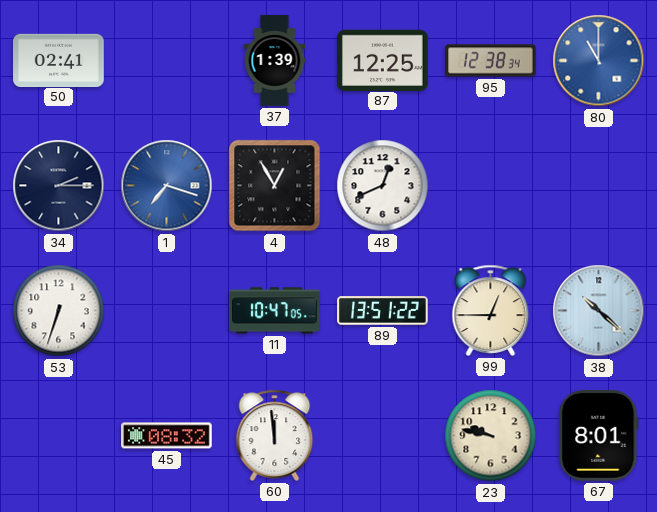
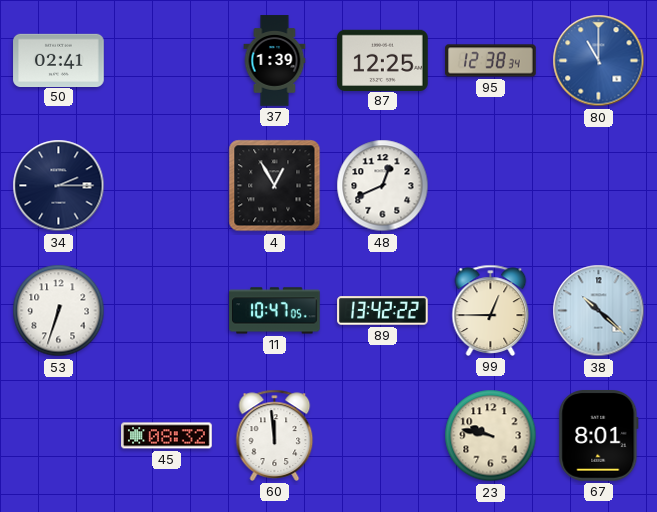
1: 7:18 -> none
89: 13:51 -> 13:42
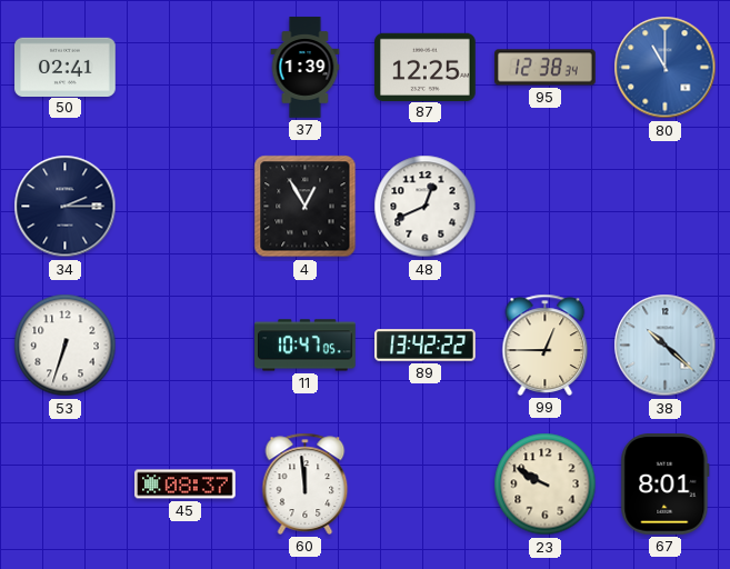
45: 08:32 -> 08:37
23: 9:47 -> 9:50
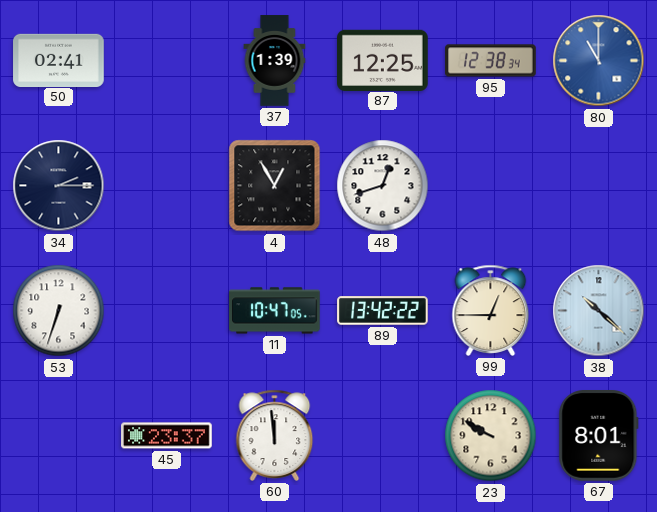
48: 12:41 -> 12:42
45: 08:37 -> 23:37
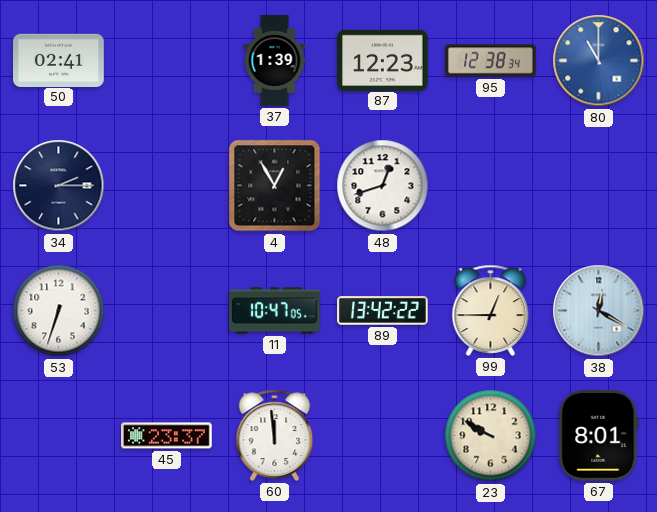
87: 12:25 -> 12:23
38: 10:22 -> 12:20
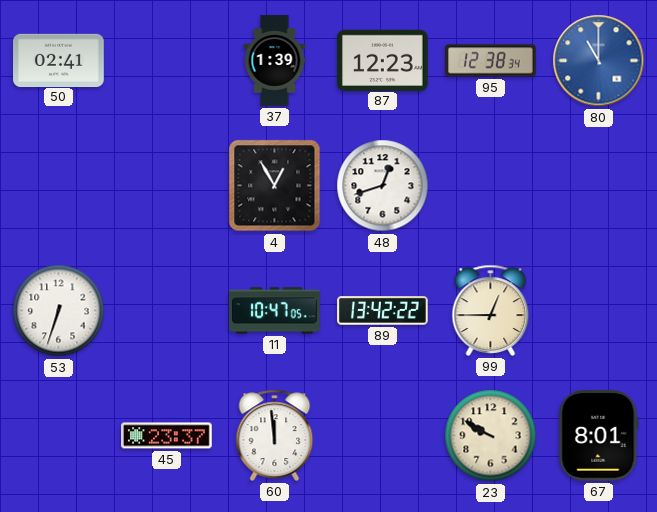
34: 2:15 -> none
38: 12:20 -> none
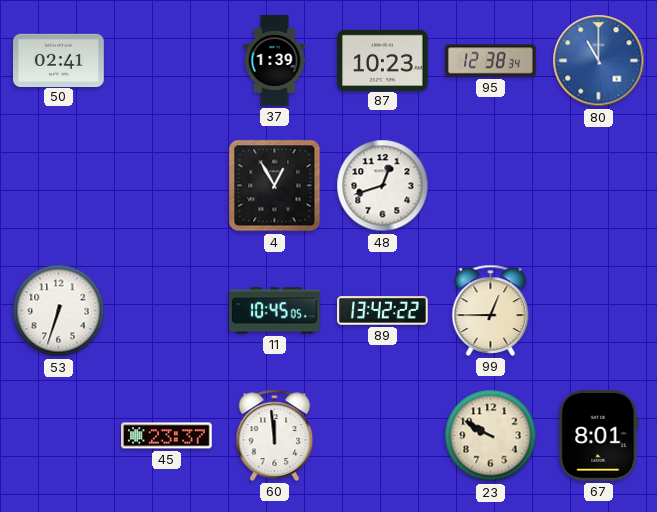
87: 12:23 -> 10:23
11: 10:47 -> 10:45
